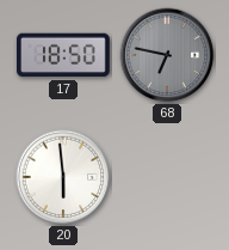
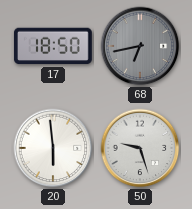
68: 6:47 -> 6:43
50: none -> 9:27
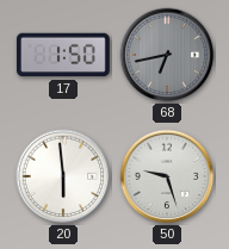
17: 18:50 -> 1:50
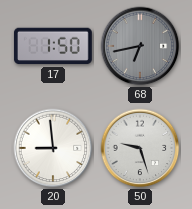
20: 5:59 -> 8:59
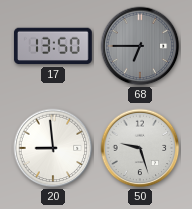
17: 1:50 -> 13:50
68: 6:43 -> 6:45
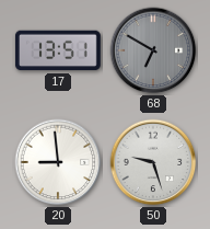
17: 13:50 -> 13:51
68: 6:45 -> 6:50
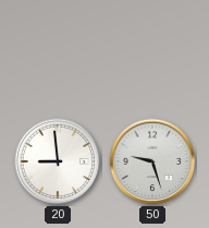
17: 13:51 -> none
68: 6:50 -> none
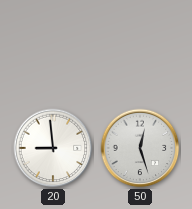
50: 9:27 -> 12:27
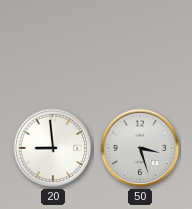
50: 12:27 -> 3:27
